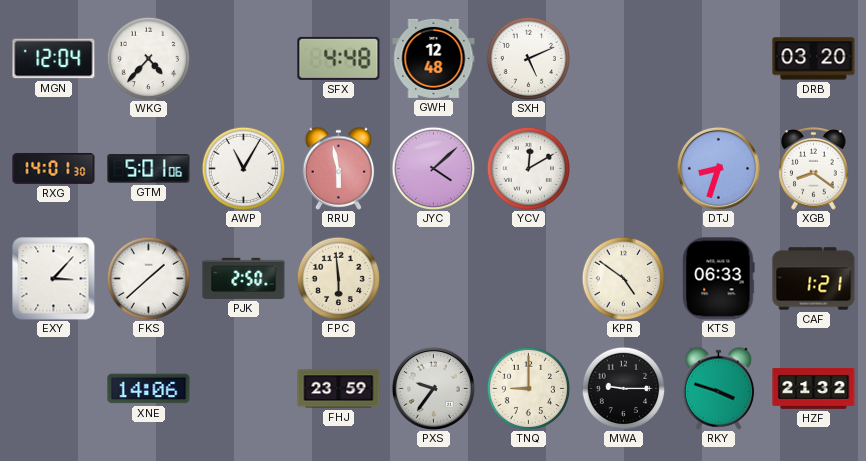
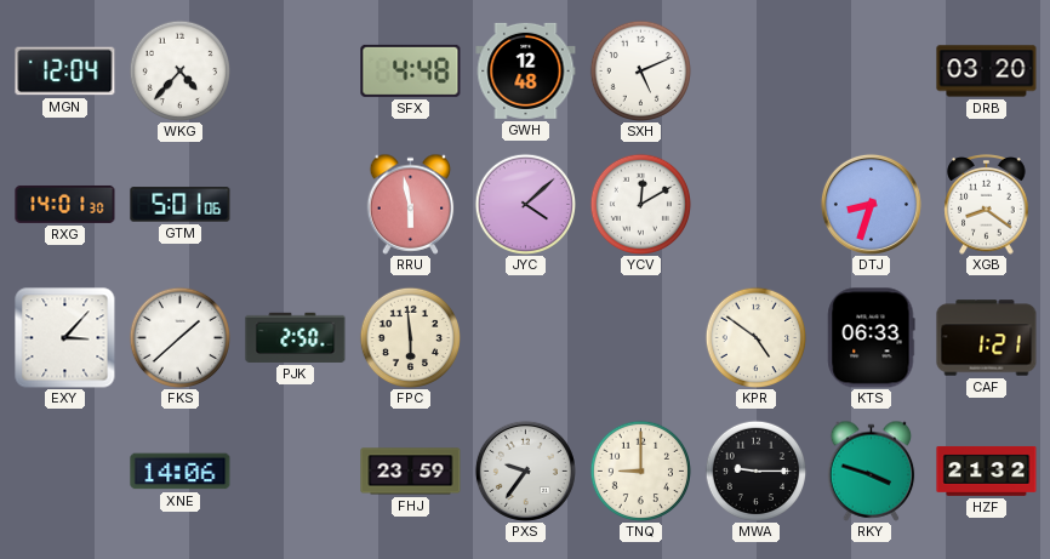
AWP: 11:05 -> none
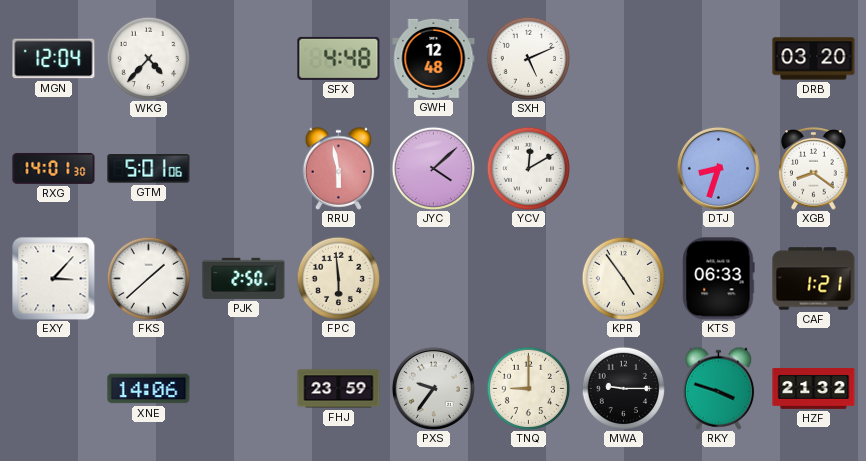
KPR: 4:51 -> 4:54
